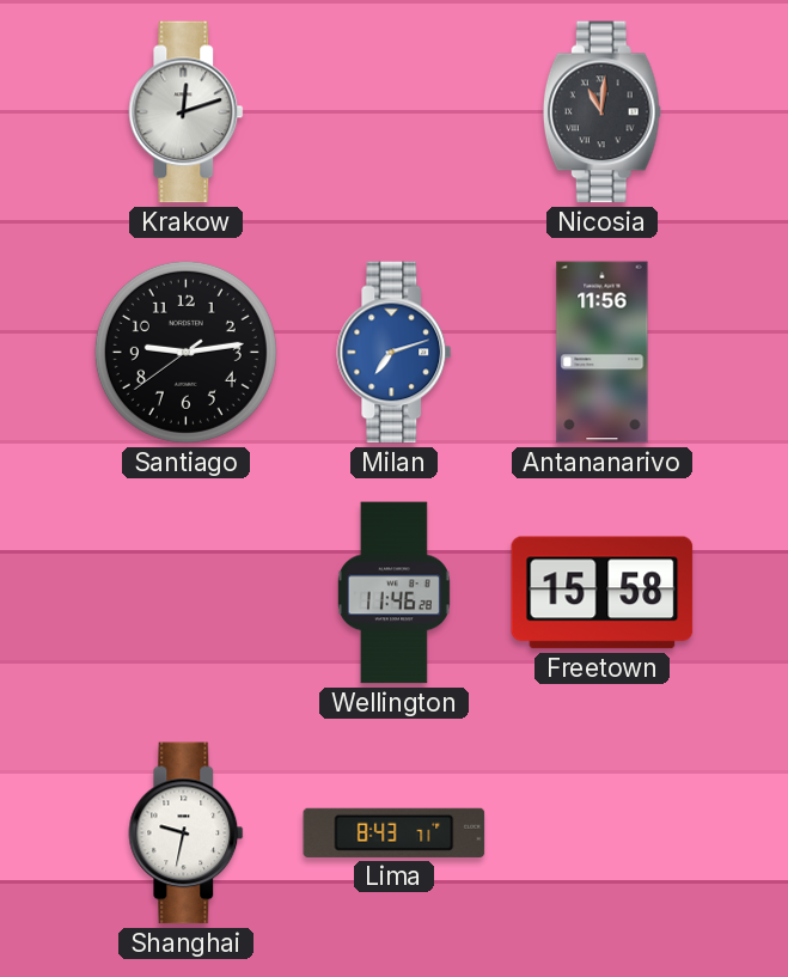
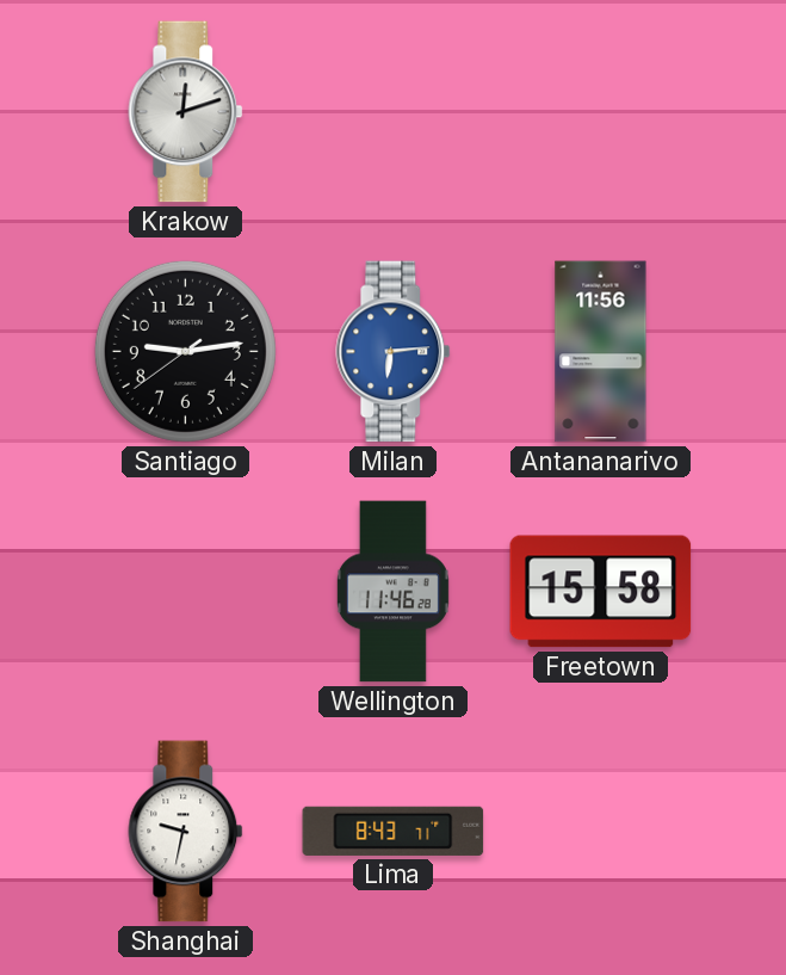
Nicosia: 11:01 -> none
Milan: 7:12 -> 6:14
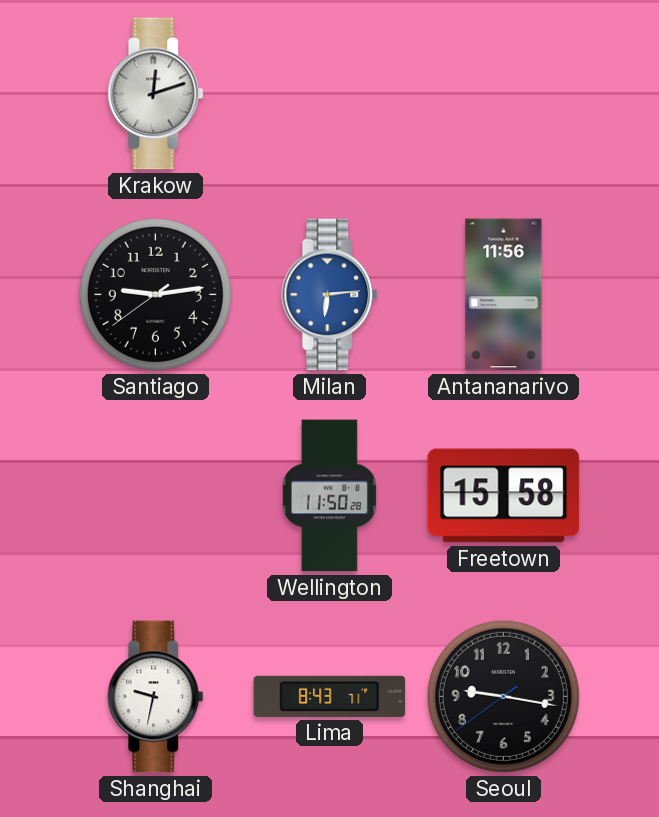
Wellington: 11:46 -> 11:50
Seoul: none -> 9:16
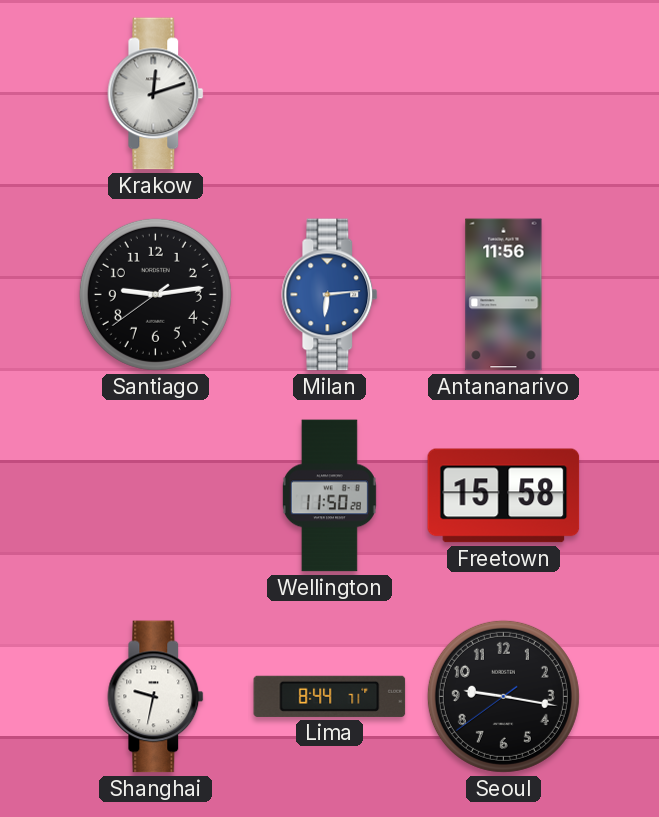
Lima: 8:43 -> 8:44
